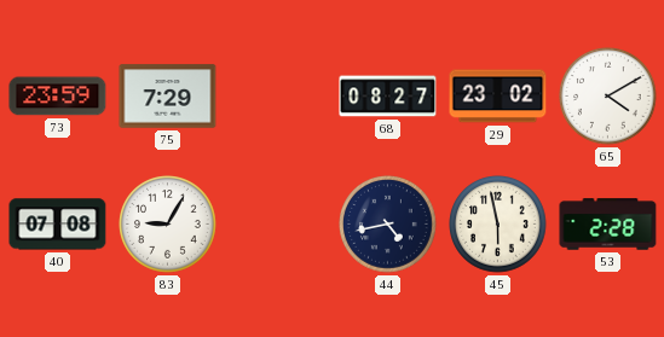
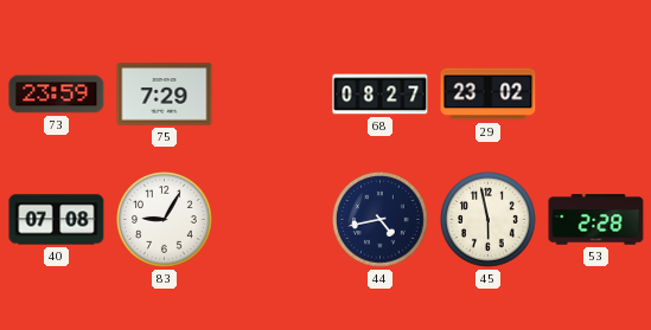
65: 4:10 -> none
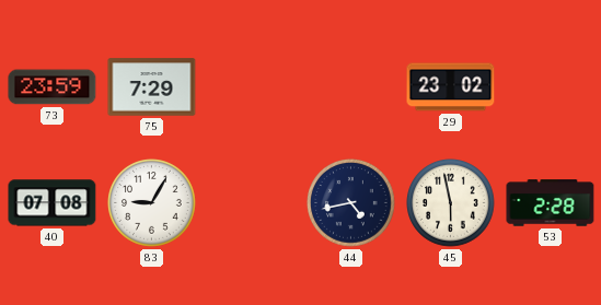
68: 08:27 -> none
